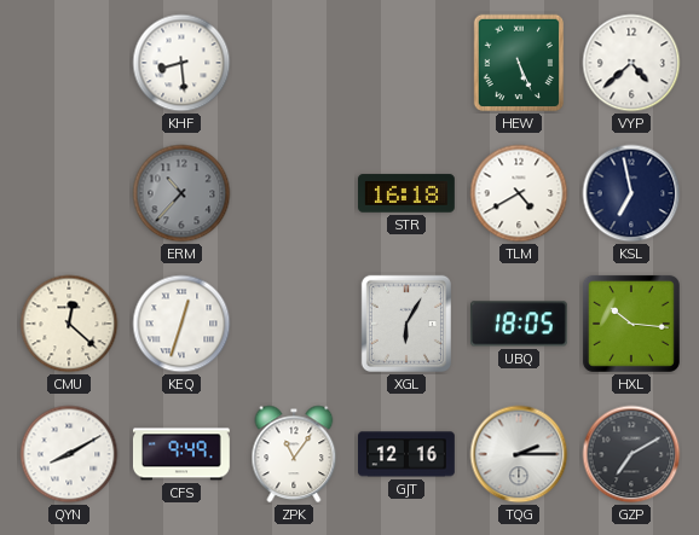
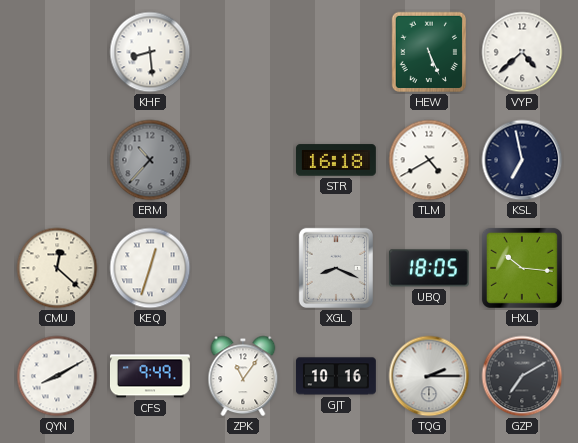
XGL: 6:05 -> 8:19
GJT: 12:16 -> 10:16
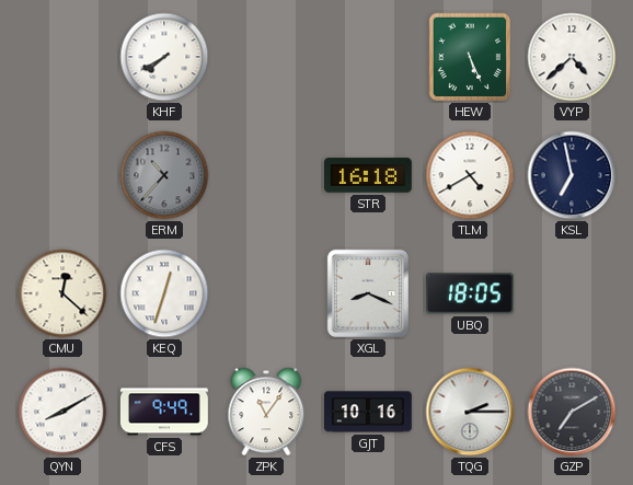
KHF: 8:29 -> 7:40
HXL: 10:16 -> none
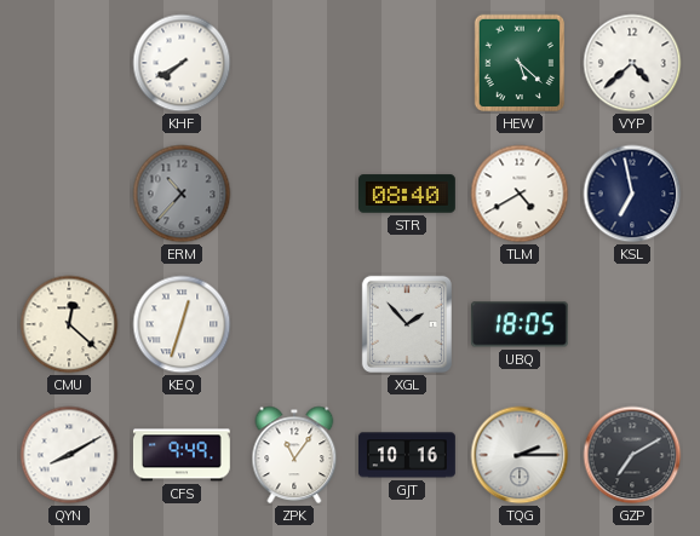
HEW: 5:26 -> 5:22
STR: 16:18 -> 08:40
XGL: 8:19 -> 1:53
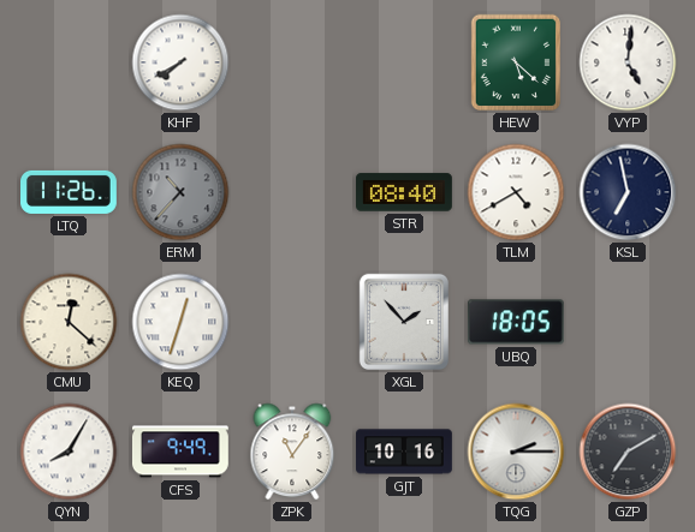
VYP: 4:38 -> 5:01
LTQ: none -> 11:26
QYN: 8:10 -> 8:05
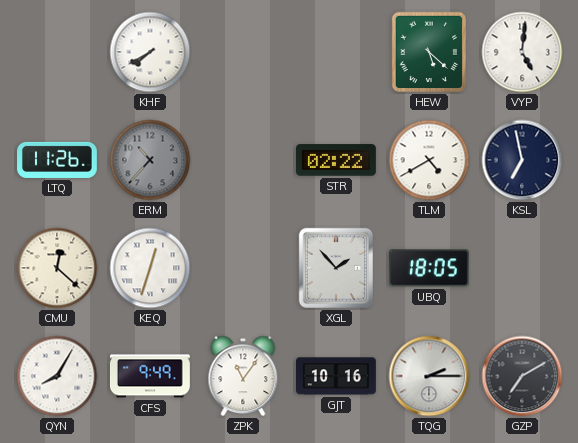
STR: 08:40 -> 02:22
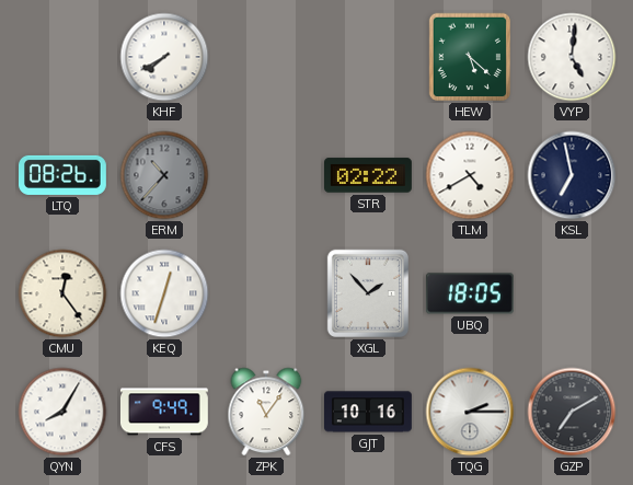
LTQ: 11:26 -> 08:26
CMU: 12:22 -> 12:24
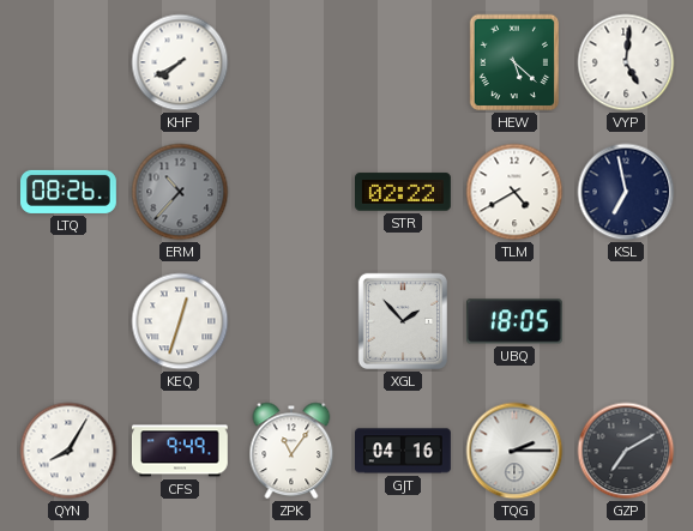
CMU: 12:24 -> none
GJT: 10:16 -> 04:16
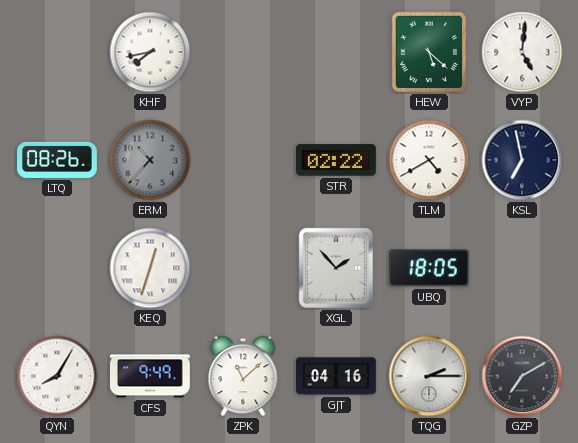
KHF: 7:40 -> 7:43
ZPK: 11:06 -> 11:08
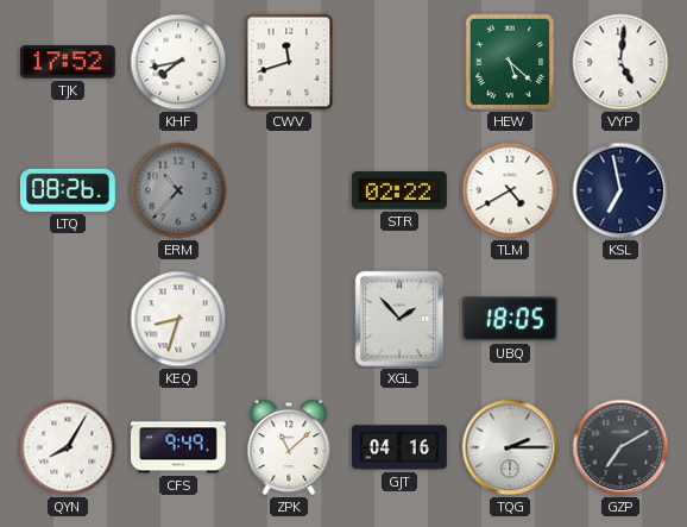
TJK: none -> 17:52
CWV: none -> 11:42
KEQ: 12:33 -> 8:33
